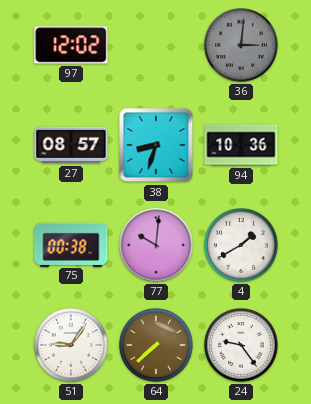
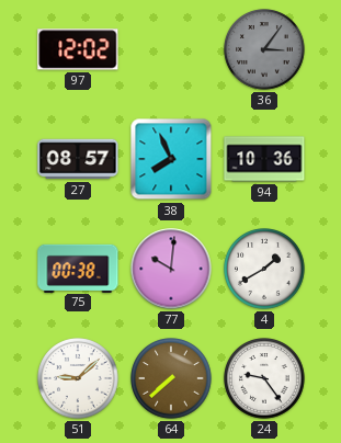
36: 3:01 -> 3:06
38: 8:33 -> 7:56
51: 9:06 -> 9:08
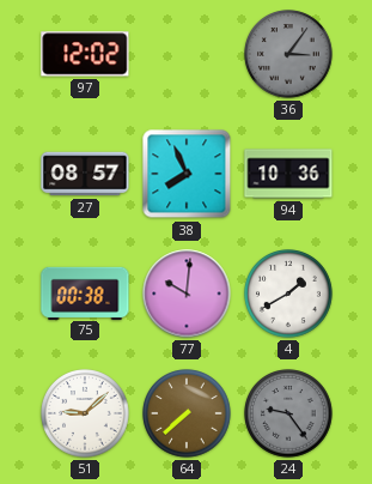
24 dial: white -> grey
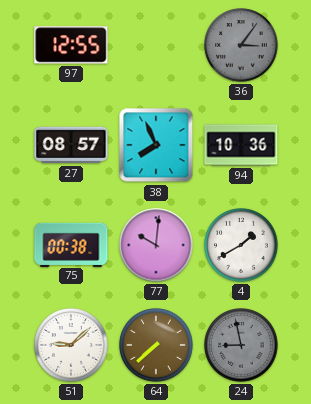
97: 12:02 -> 12:55
24: 9:24 -> 8:58
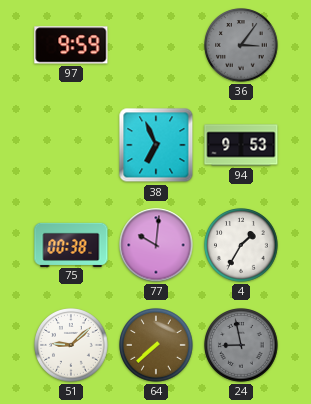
97: 12:55 -> 9:59
27: 08:57 -> none
38: 7:56 -> 6:56
94: 10:36 -> 9:53
4: 1:40 -> 1:35
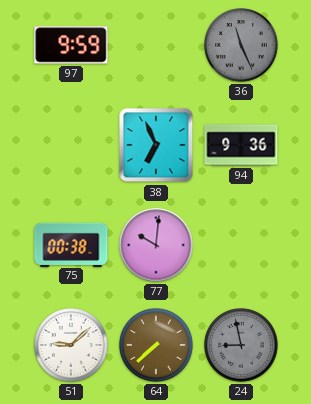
36: 3:06 -> 11:26
94: 9:53 -> 9:36
4: 1:35 -> none
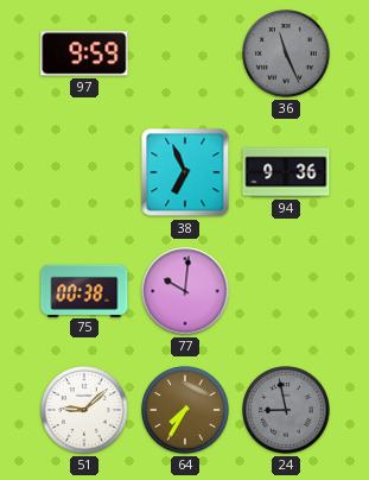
64: 7:38 -> 7:35
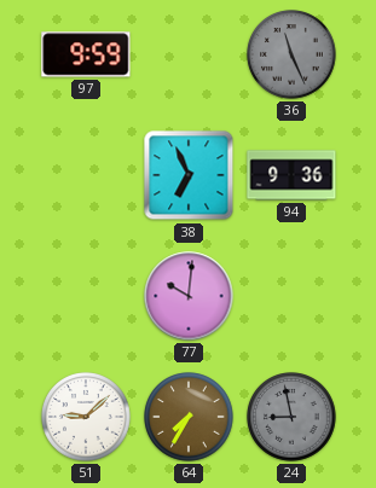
75: 00:38 -> none
